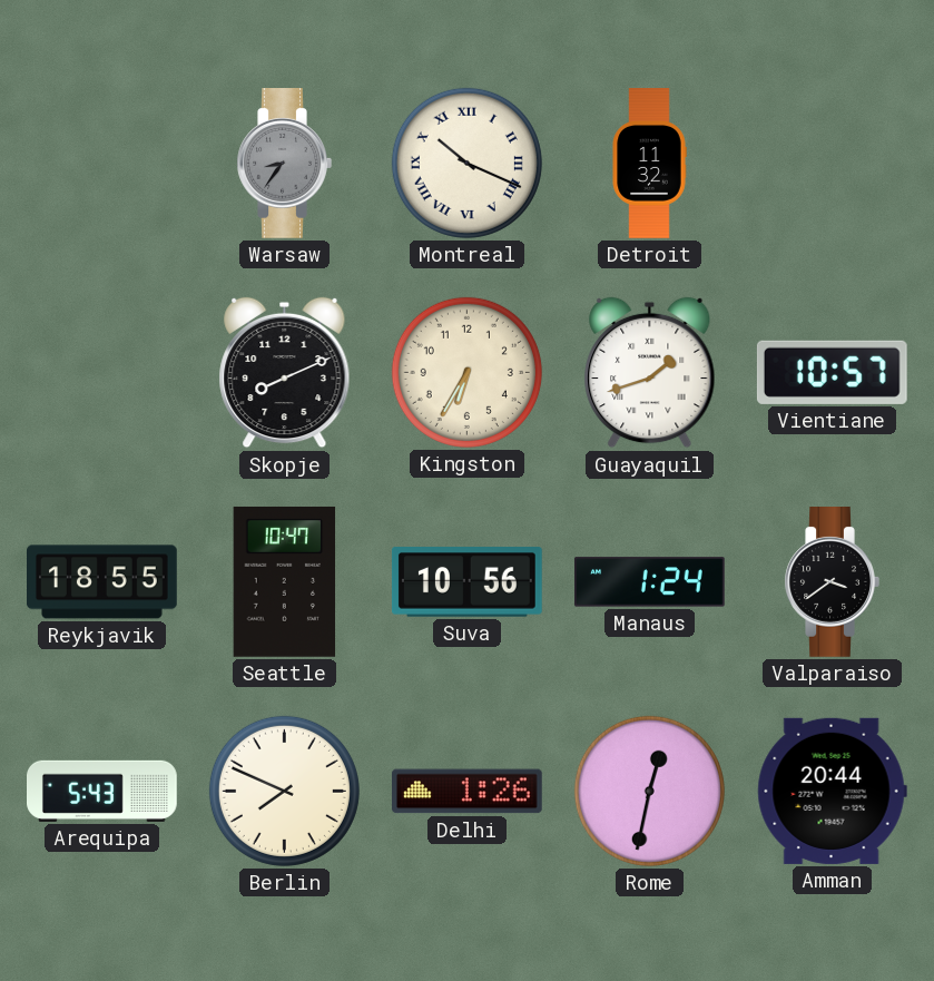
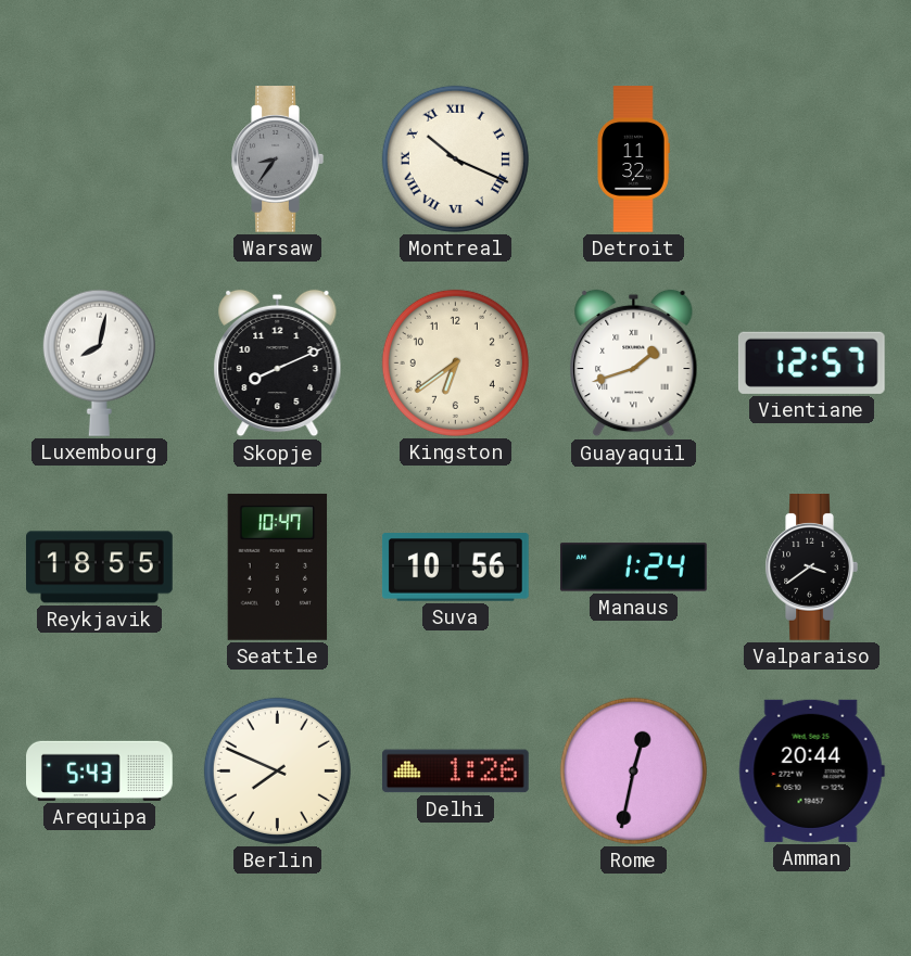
Luxembourg: none -> 8:02
Kingston: 6:35 -> 6:39
Vientiane: 10:57 -> 12:57
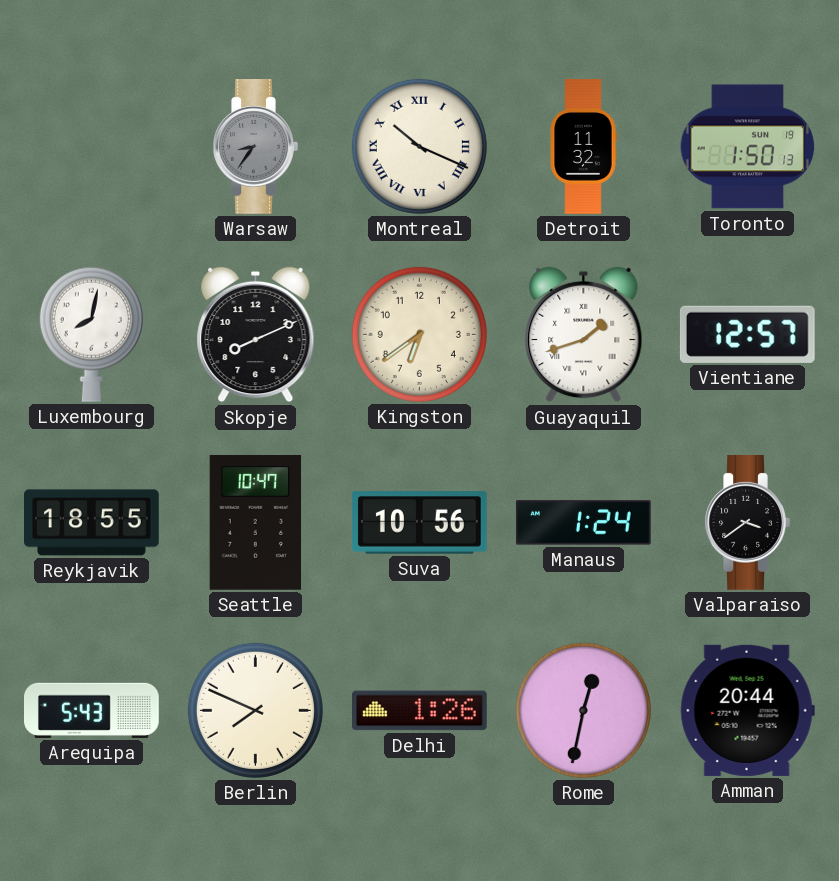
Toronto: none -> 1:50
